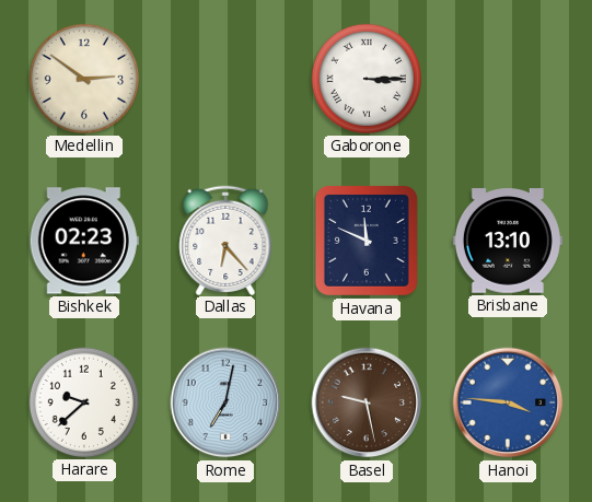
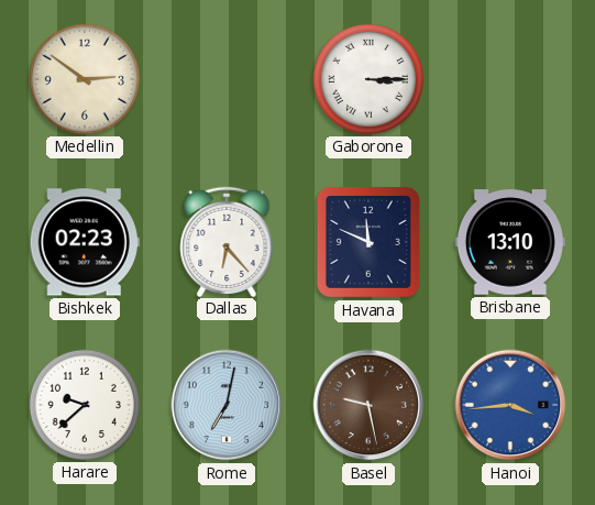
Hanoi: 3:46 -> 3:44
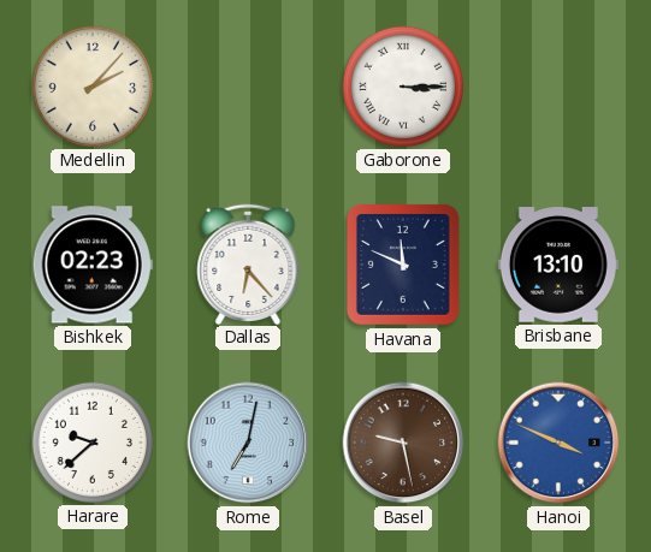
Medellin: 2:51 -> 2:07
Hanoi: 3:44 -> 3:49
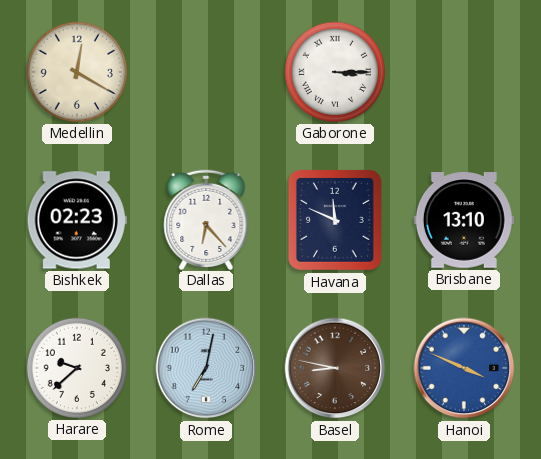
Medellin: 2:07 -> 12:20
Basel: 9:28 -> 8:47
